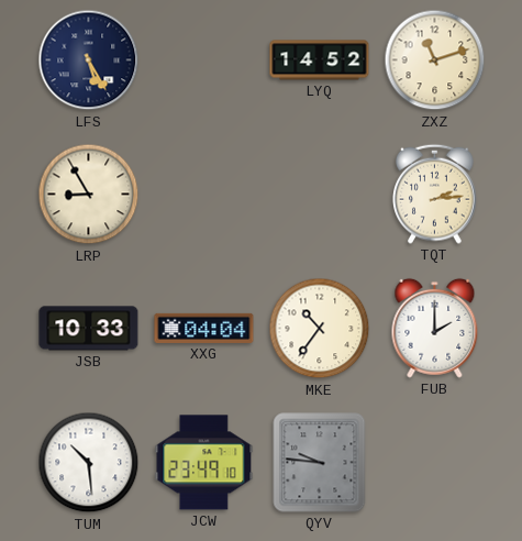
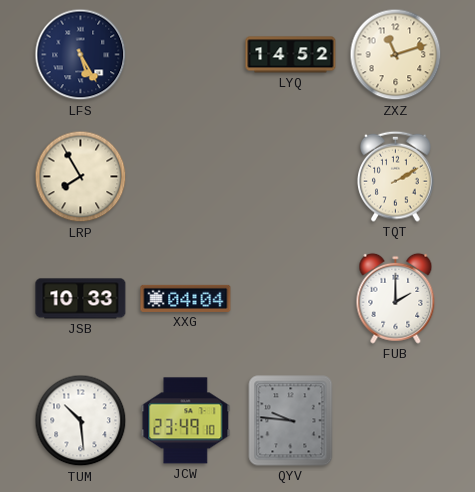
LRP: 8:55 -> 7:55
TQT: 2:14 -> 2:10
MKE: 10:36 -> none
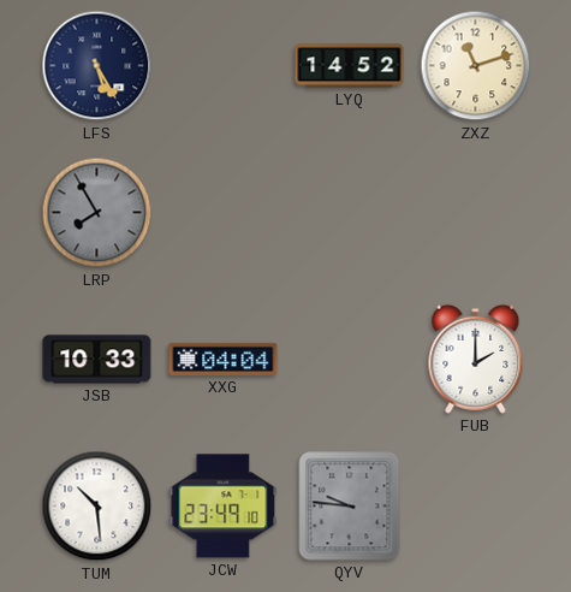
LRP dial: cream -> grey
TQT: 2:10 -> none
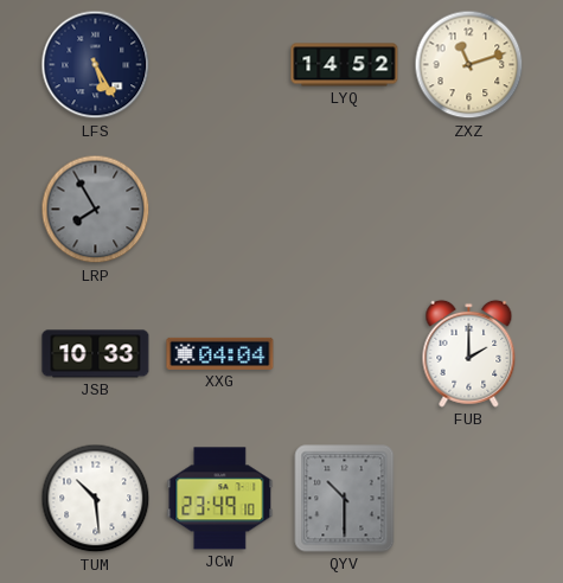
QYV: 9:46 -> 10:30
